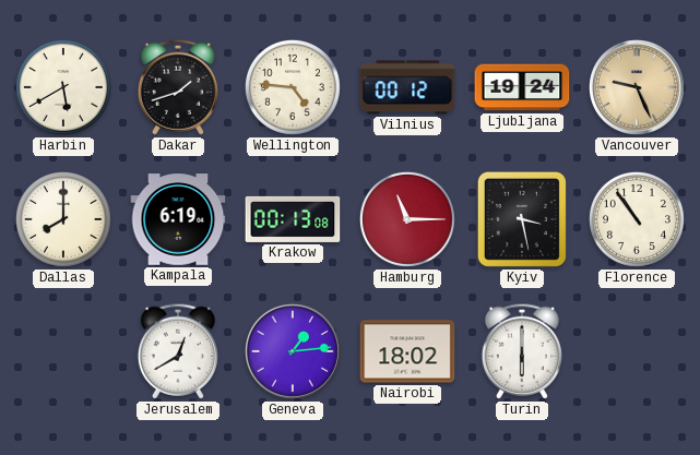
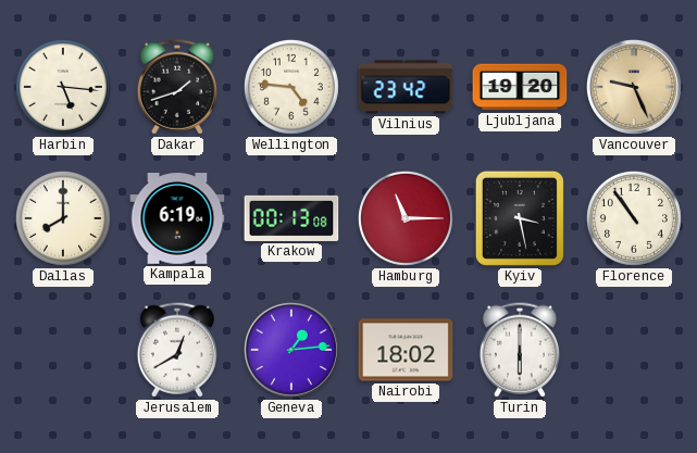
Harbin: 5:40 -> 5:16
Vilnius: 00:12 -> 23:42
Ljubljana: 19:24 -> 19:20
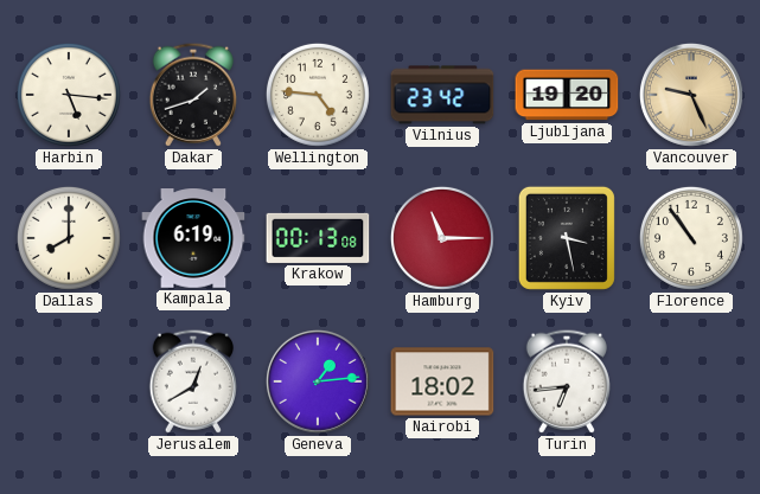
Turin: 6:00 -> 6:44
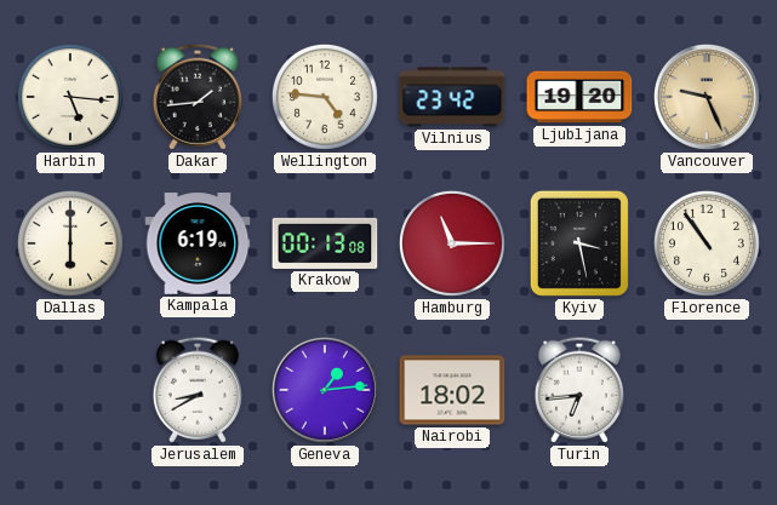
Dakar: 1:42 -> 1:44
Dallas: 8:00 -> 6:00
Jerusalem: 12:40 -> 8:40
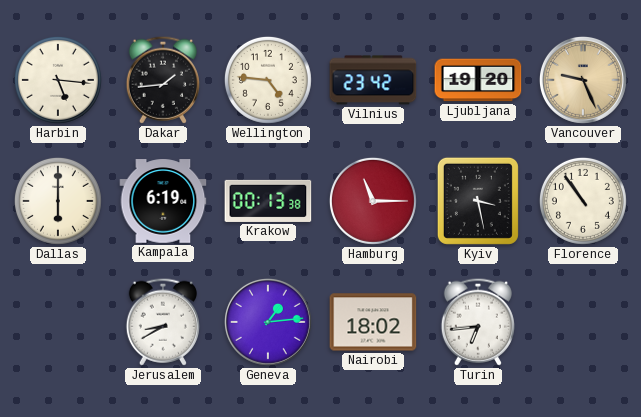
Krakow: 00:13:08 -> 00:13:38
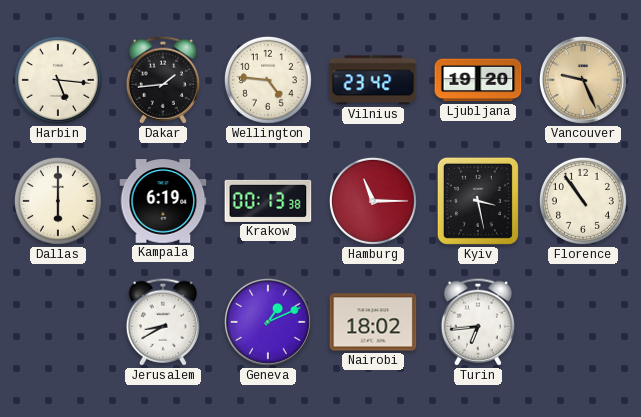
Geneva: 1:14 -> 1:11
